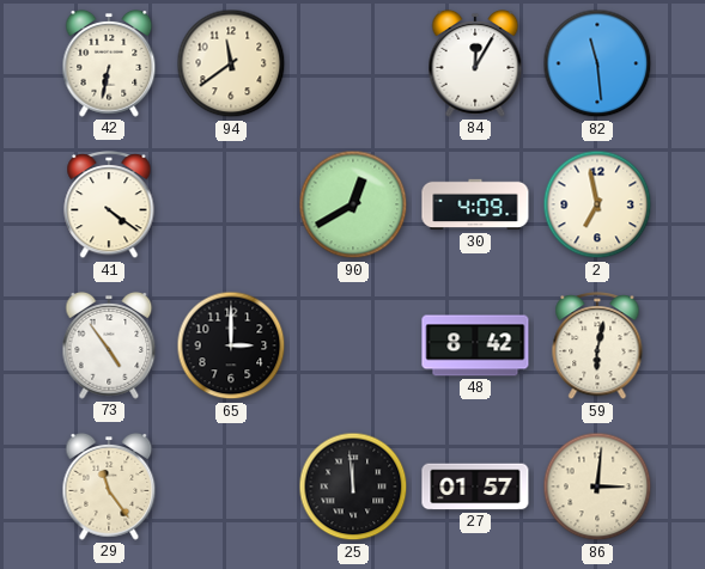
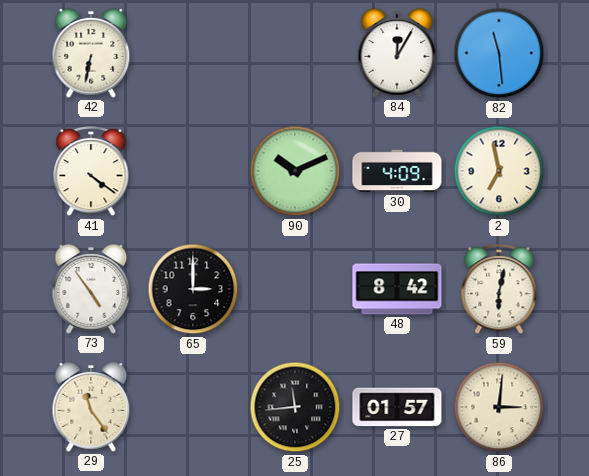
94: 11:39 -> none
90: 12:40 -> 10:11
25: 11:59 -> 11:44
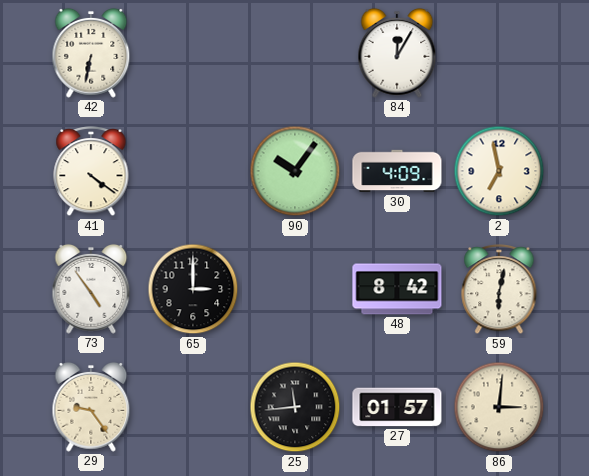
82: 11:29 -> none
90: 10:11 -> 10:06
29: 11:24 -> 9:24
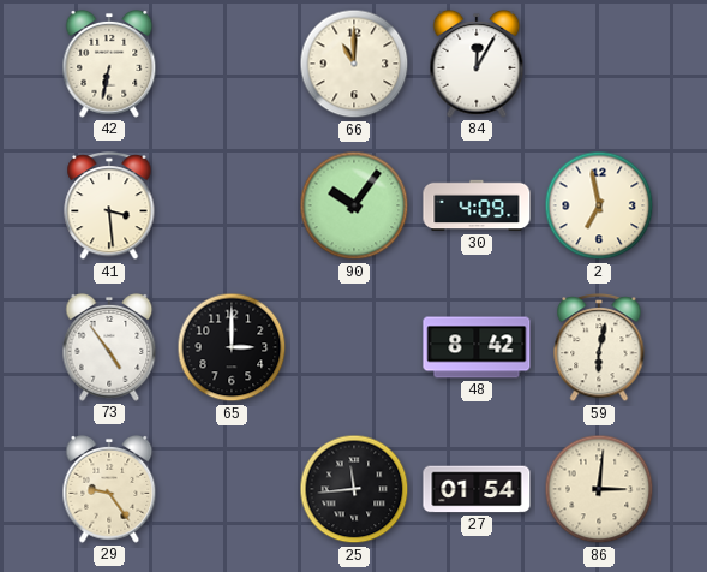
66: none -> 11:00
41: 4:21 -> 3:29
27: 01:57 -> 01:54
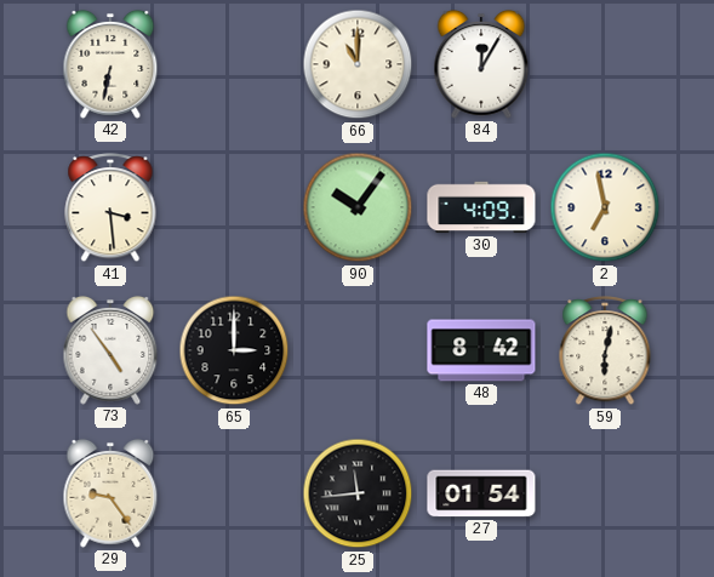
86: 3:01 -> none
